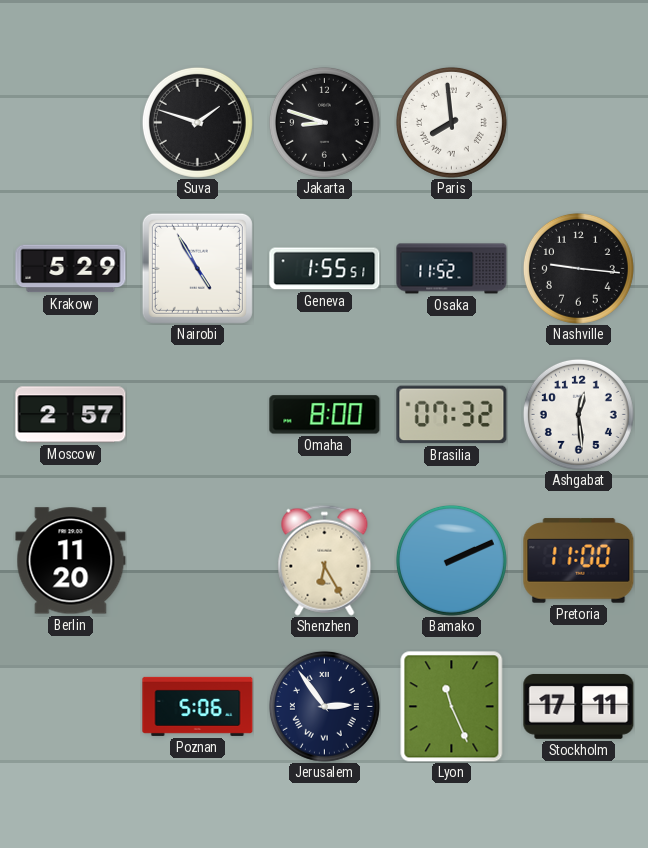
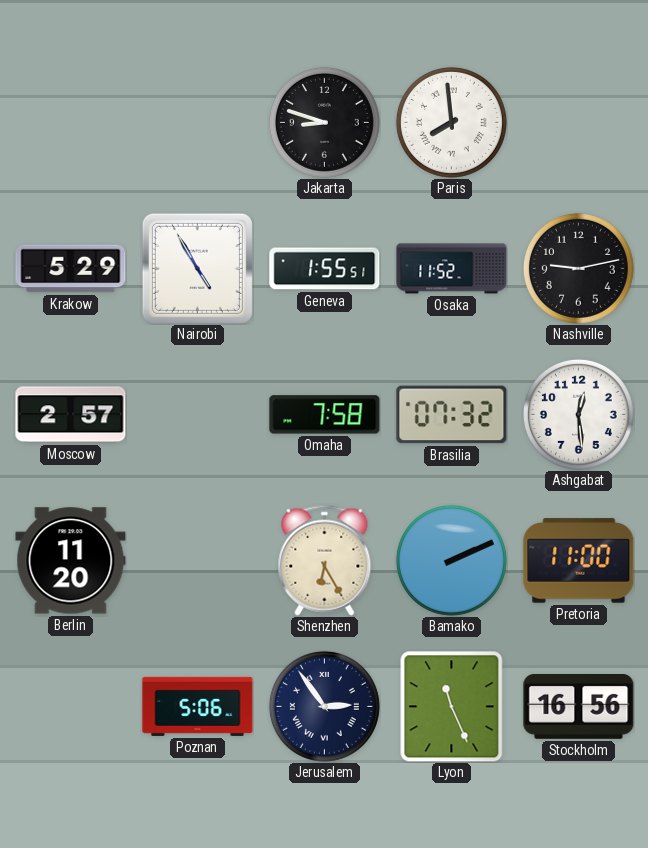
Suva: 1:48 -> none
Nashville: 9:16 -> 9:13
Omaha: 8:00 -> 7:58
Stockholm: 17:11 -> 16:56
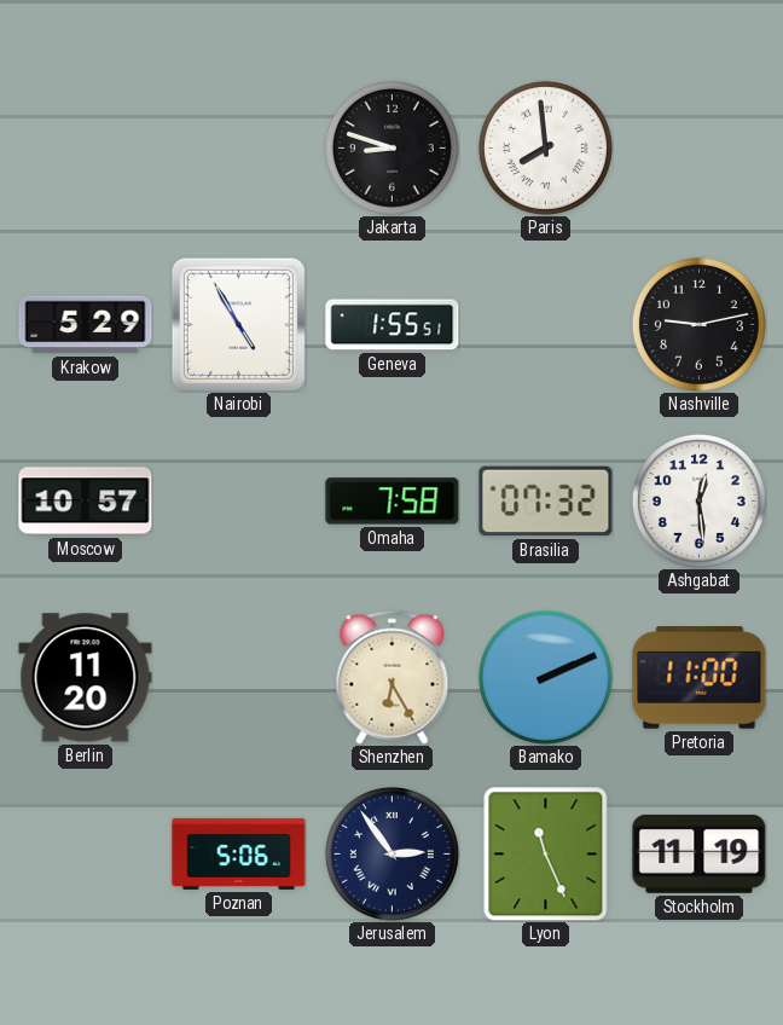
Osaka: 11:52 -> none
Moscow: 2:57 -> 10:57
Stockholm: 16:56 -> 11:19
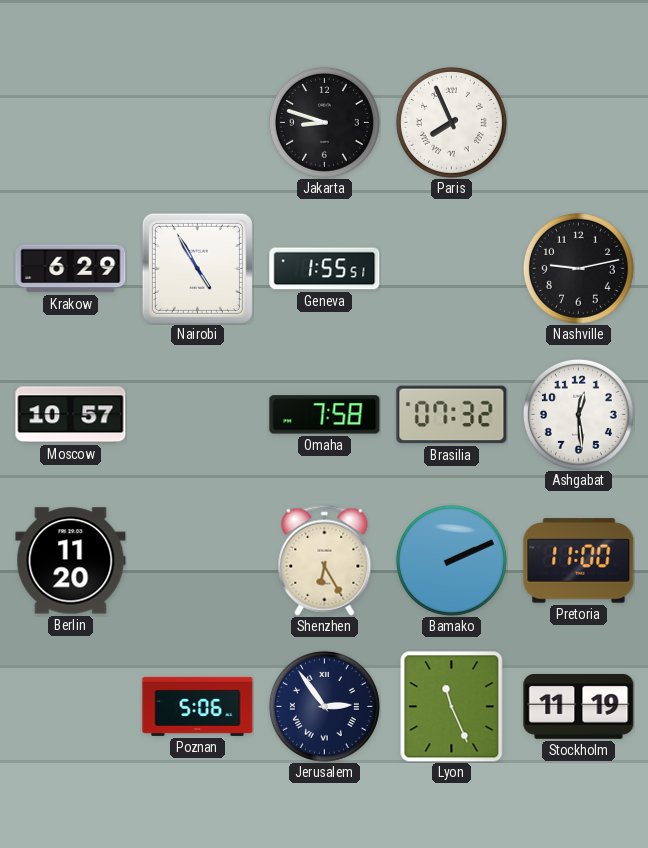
Paris: 7:59 -> 7:56
Krakow: 5:29 -> 6:29
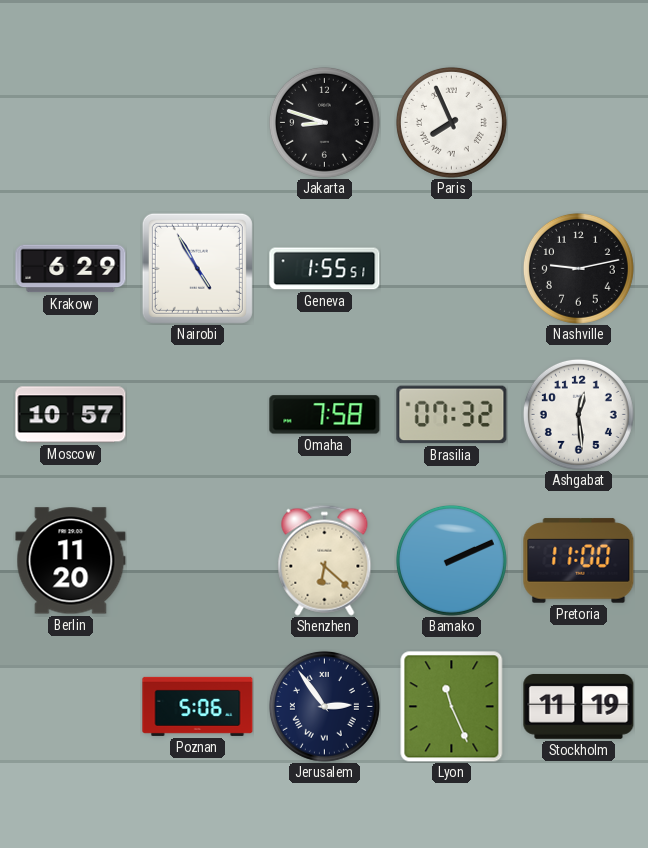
Shenzhen: 6:25 -> 6:22
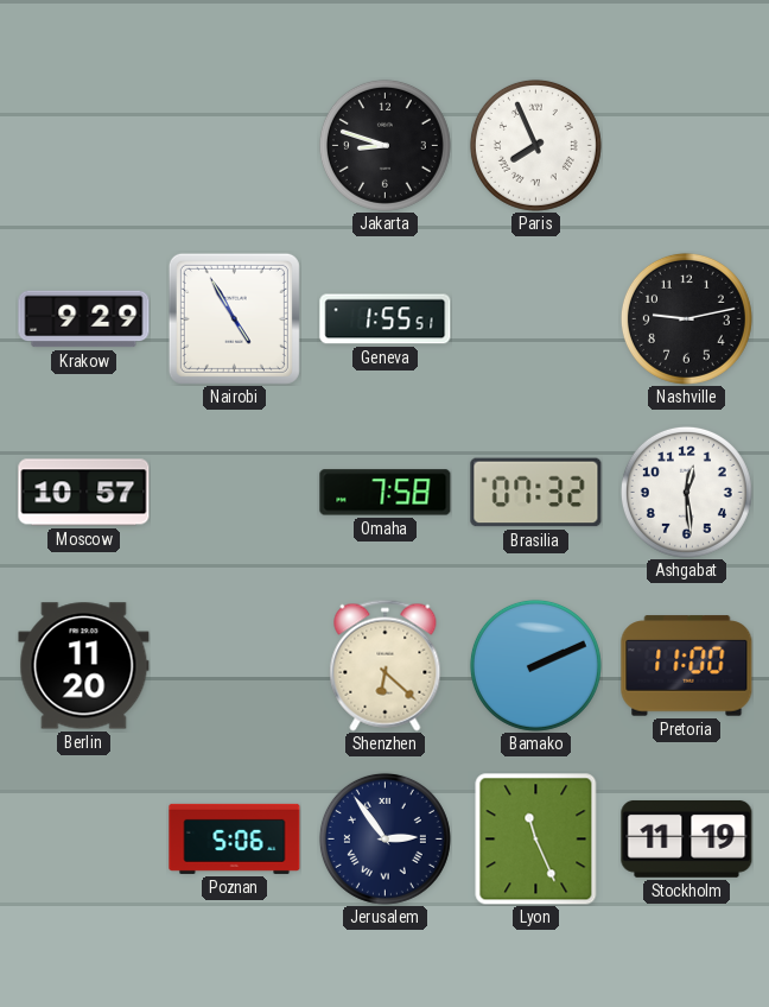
Krakow: 6:29 -> 9:29
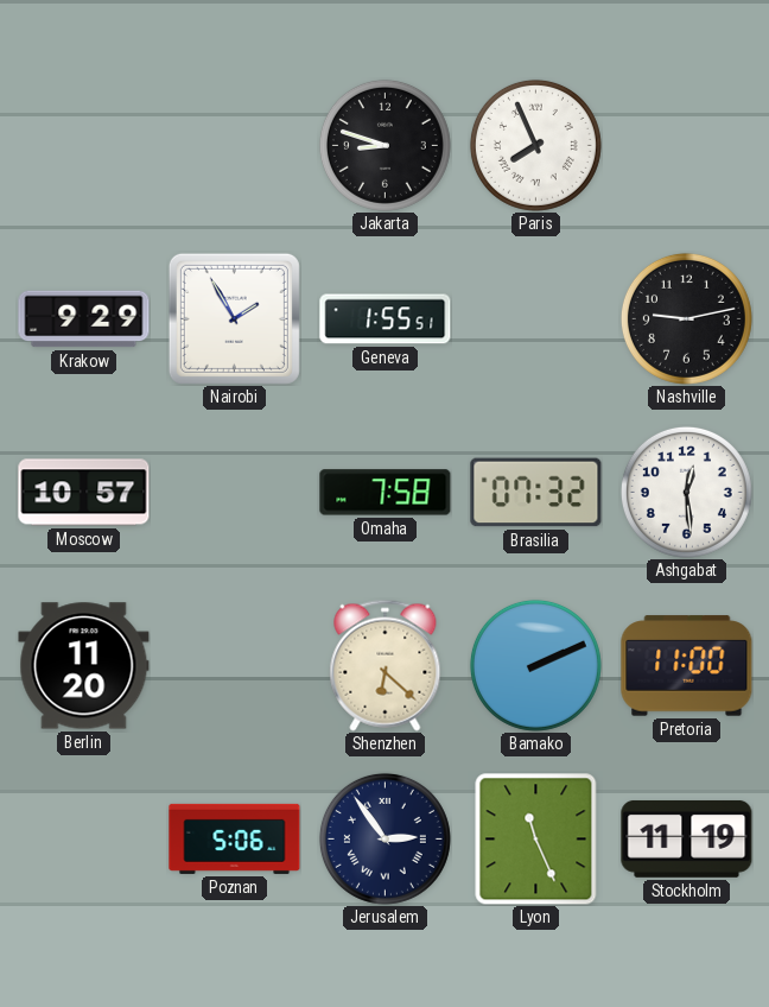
Nairobi: 4:55 -> 1:55
